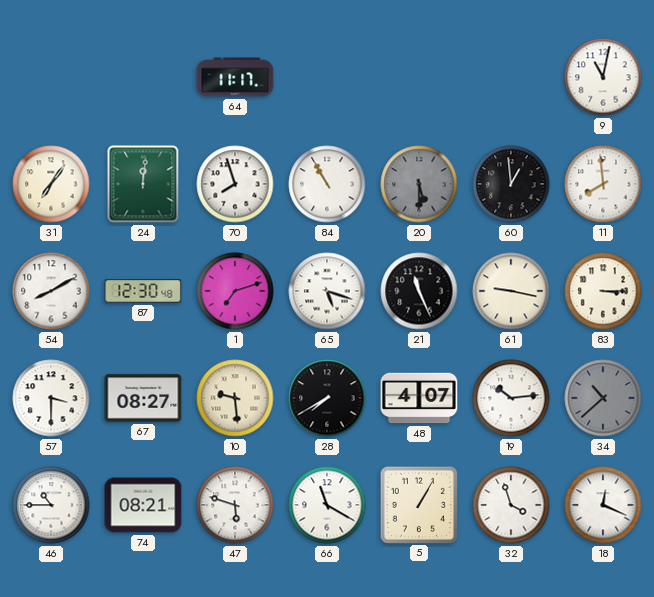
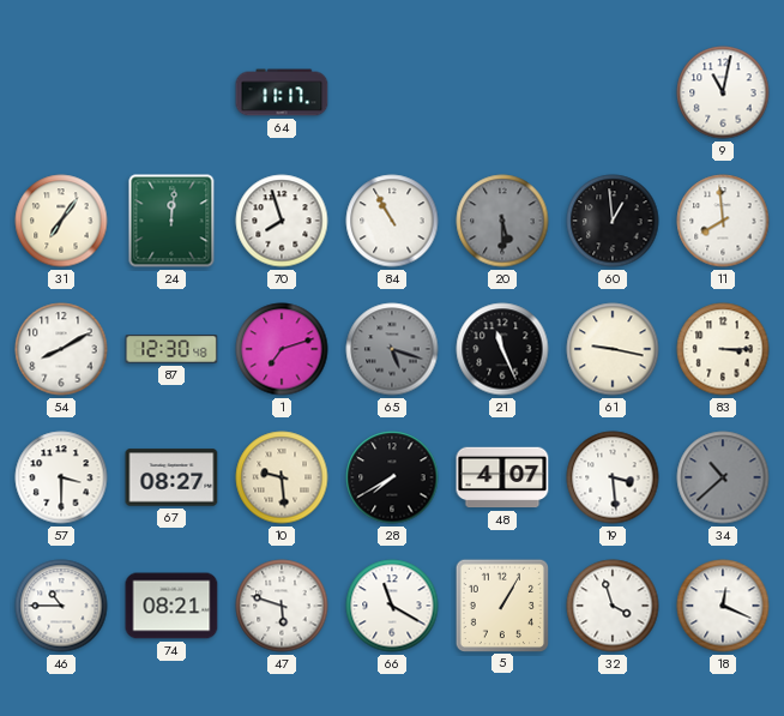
65 dial: white -> grey
19: 10:14 -> 3:29
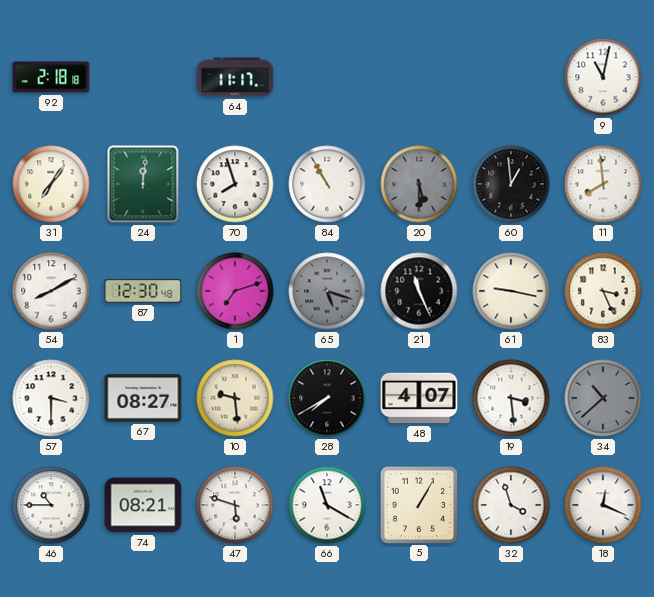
92: none -> 2:18
83: 3:15 -> 3:26
